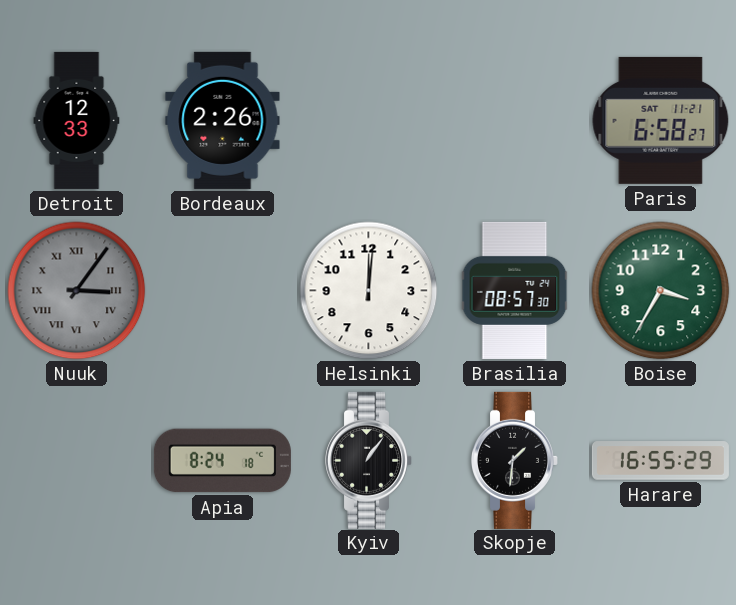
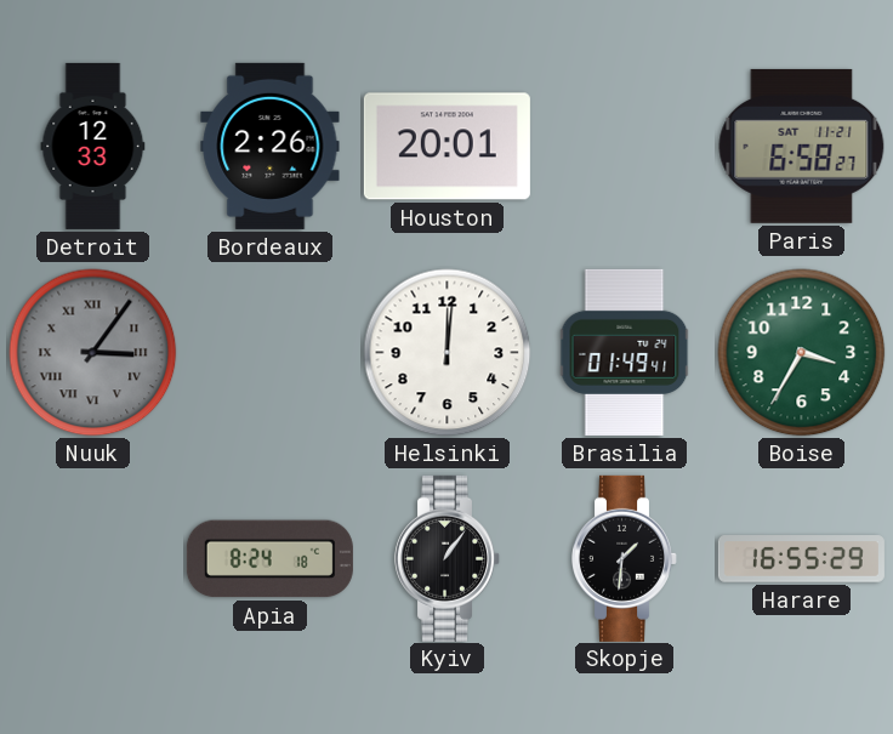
Houston: none -> 20:01
Brasilia: 08:57 -> 01:49
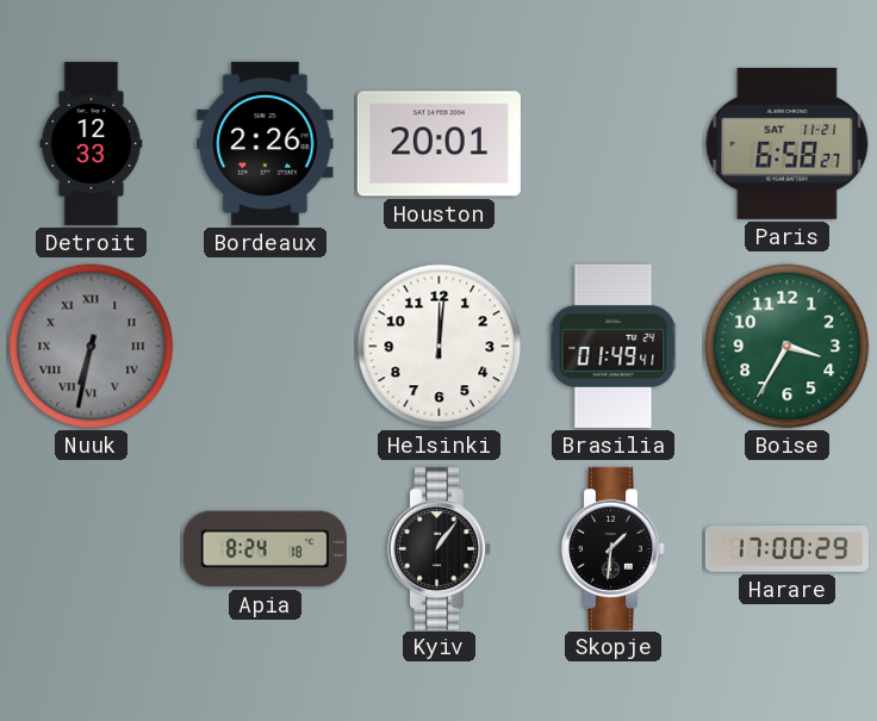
Nuuk: 3:06 -> 6:32
Harare: 16:55 -> 17:00
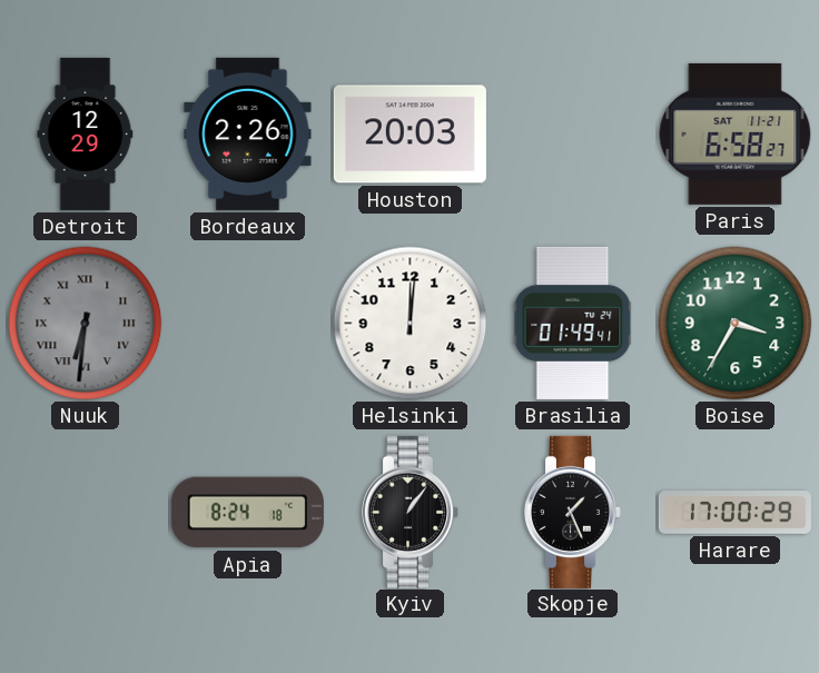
Detroit: 12:33 -> 12:29
Houston: 20:01 -> 20:03
Nuuk: 6:32 -> 6:31
Skopje: 1:31 -> 1:26
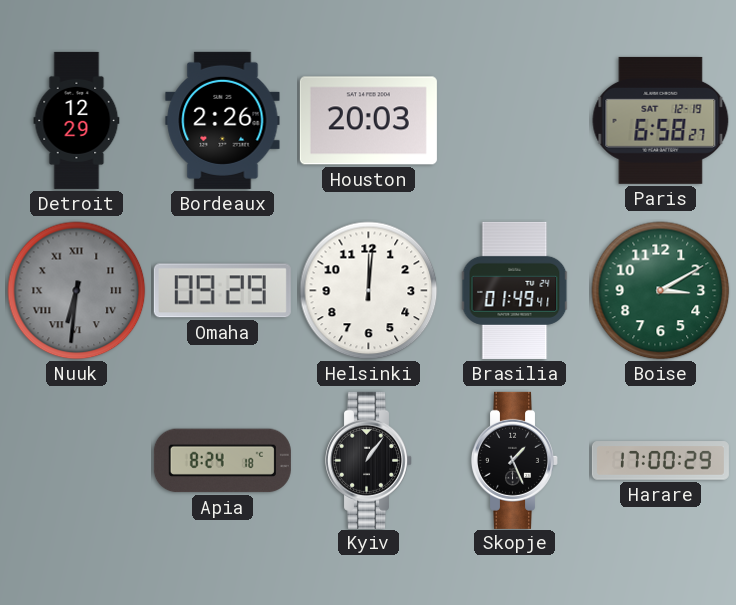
Paris date: SAT 11-21 -> SAT 12-19
Omaha: none -> 09:29
Boise: 3:35 -> 3:10
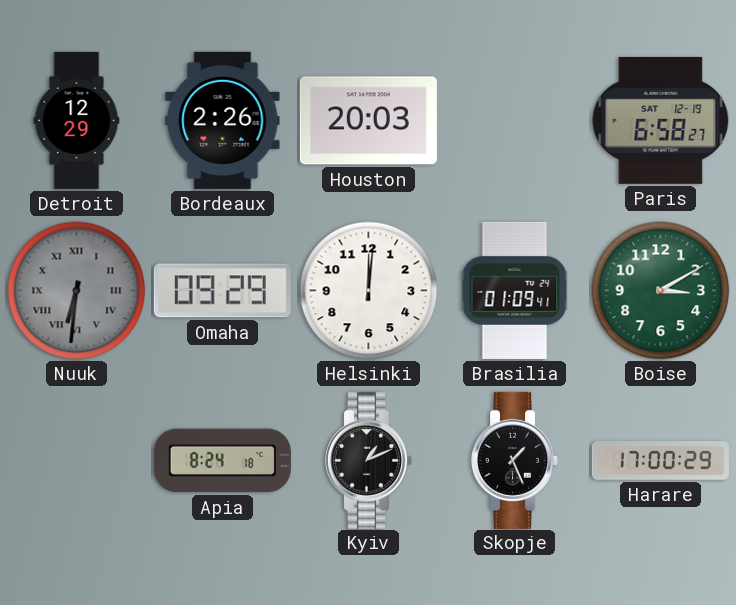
Brasilia: 01:49 -> 01:09
Kyiv: 1:06 -> 1:11
